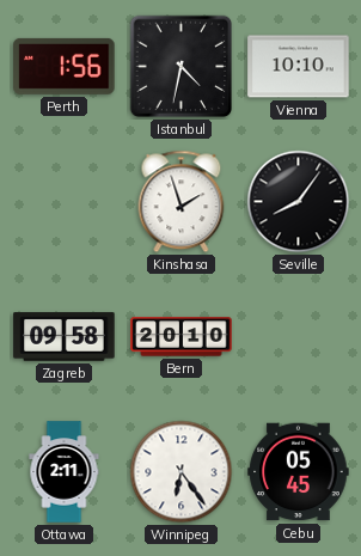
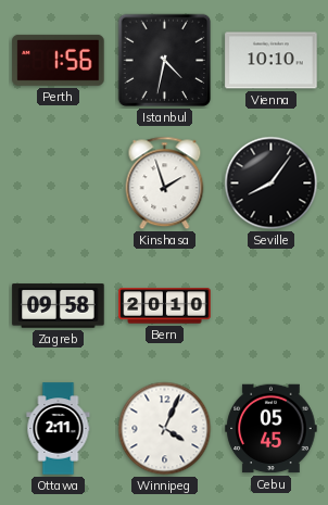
Winnipeg: 6:24 -> 4:04
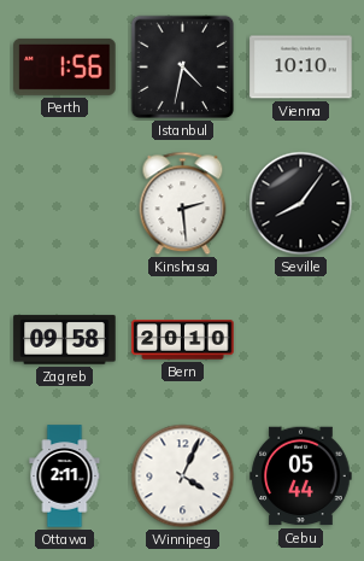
Kinshasa: 1:57 -> 2:29
Cebu: 05:45 -> 05:44
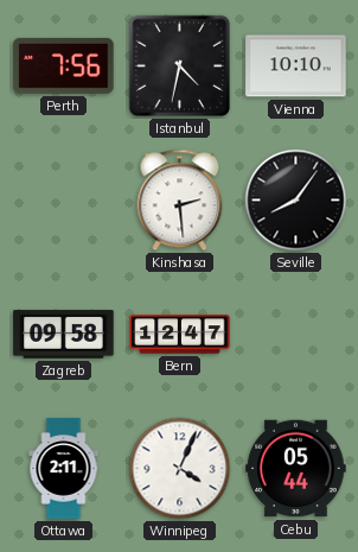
Perth: 1:56 -> 7:56
Bern: 20:10 -> 12:47
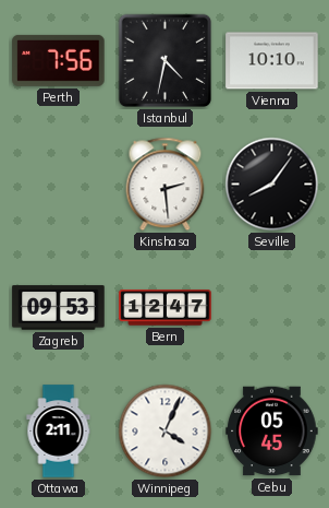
Zagreb: 09:58 -> 09:53
Cebu: 05:44 -> 05:45
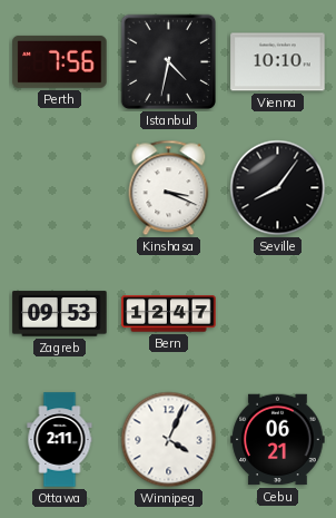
Kinshasa: 2:29 -> 3:19
Cebu: 05:45 -> 06:21
